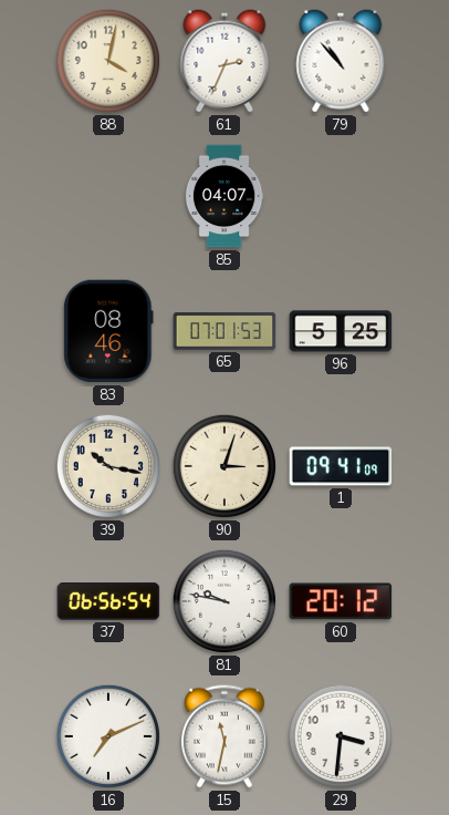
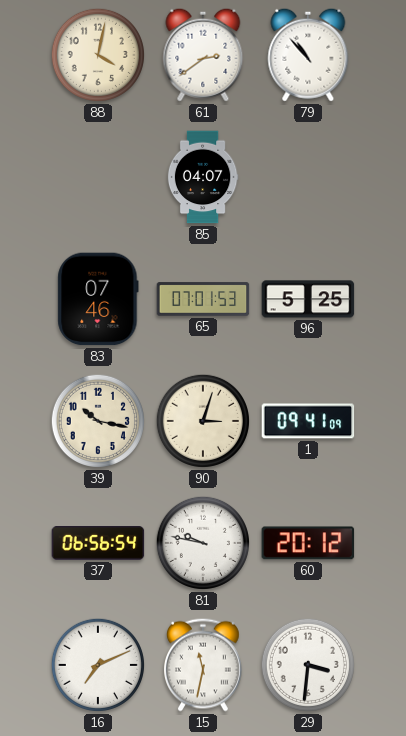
61: 2:34 -> 2:39
83: 08:46 -> 07:46
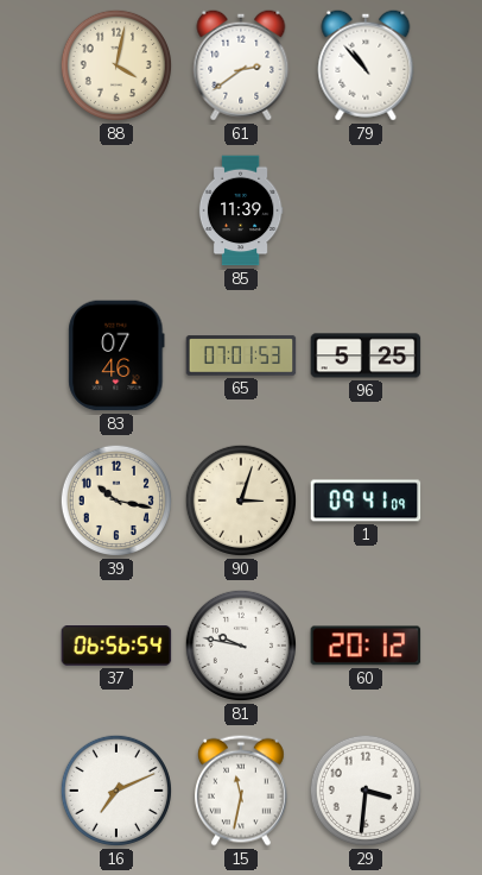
85: 04:07 -> 11:39
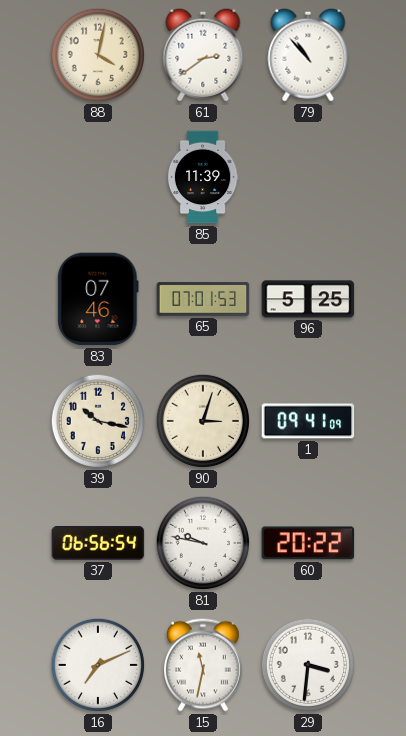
60: 20:12 -> 20:22
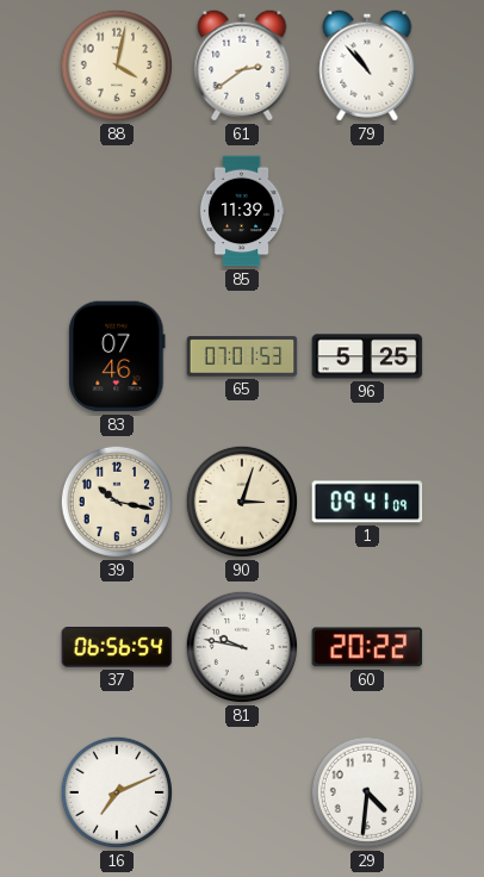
15: 11:32 -> none
29: 3:31 -> 4:31
